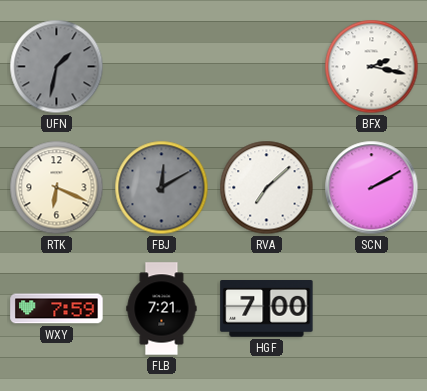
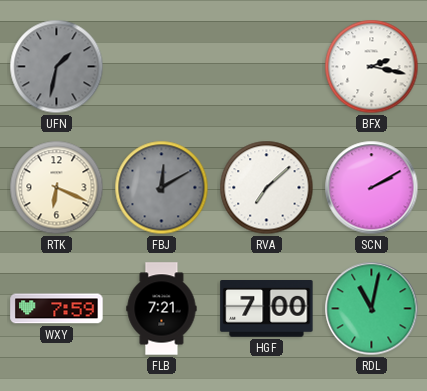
RDL: none -> 11:02
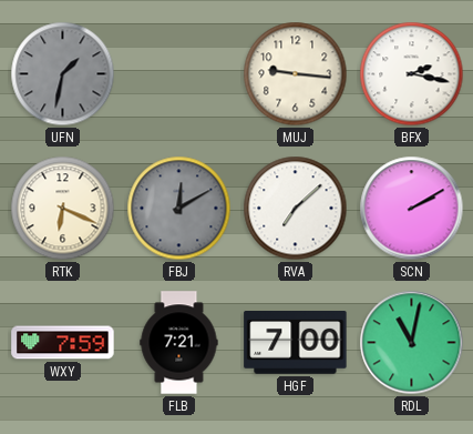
MUJ: none -> 9:16
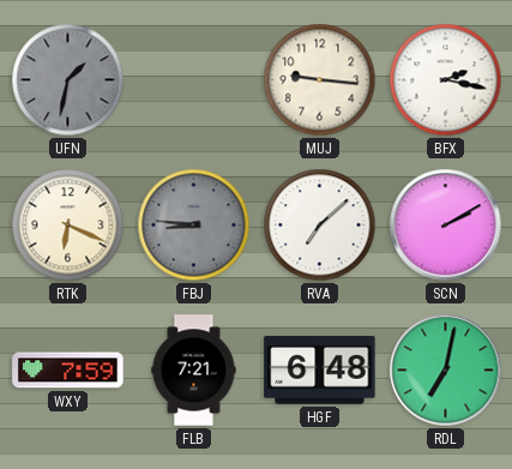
FBJ: 12:10 -> 8:46
HGF: 7:00 -> 6:48
RDL: 11:02 -> 7:02
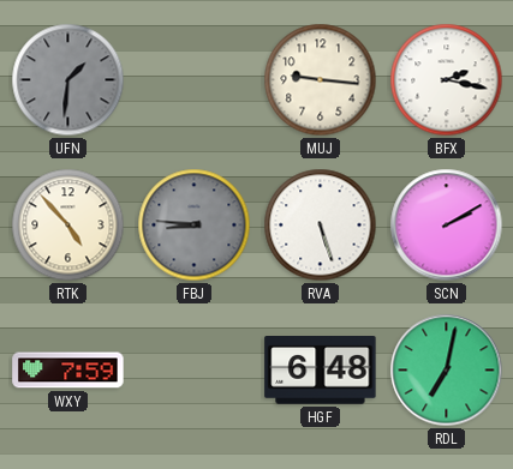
UFN: 1:32 -> 1:31
RTK: 6:19 -> 4:53
RVA: 7:08 -> 5:27
FLB: 7:21 -> none
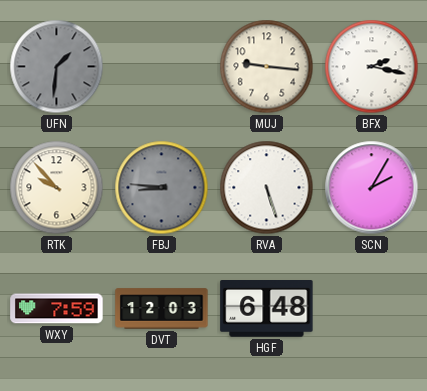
RTK: 4:53 -> 9:53
SCN: 2:10 -> 2:05
DVT: none -> 12:03
RDL: 7:02 -> none
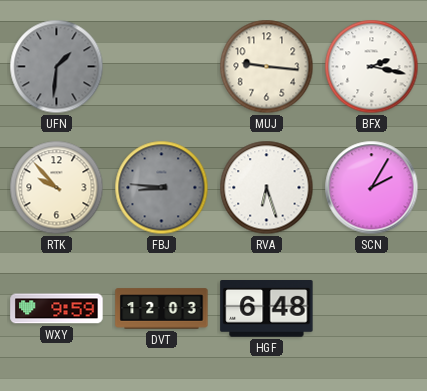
RVA: 5:27 -> 6:27
WXY: 7:59 -> 9:59
